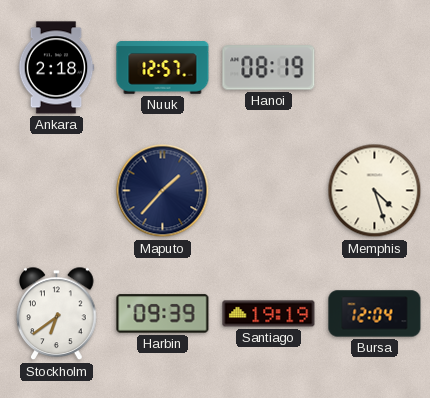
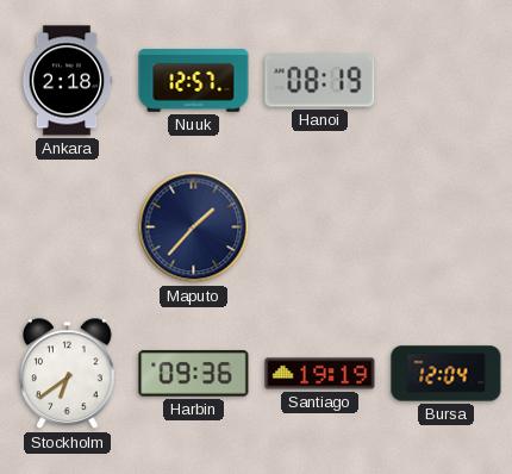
Memphis: 4:27 -> none
Harbin: 09:39 -> 09:36
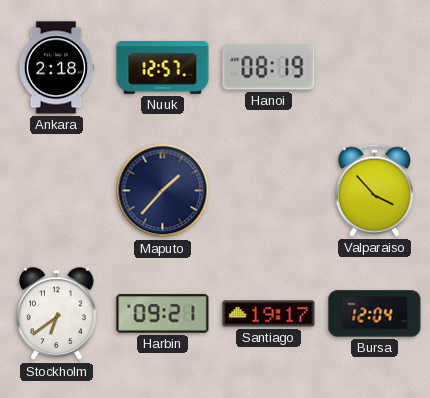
Valparaiso: none -> 3:53
Harbin: 09:36 -> 09:21
Santiago: 19:19 -> 19:17
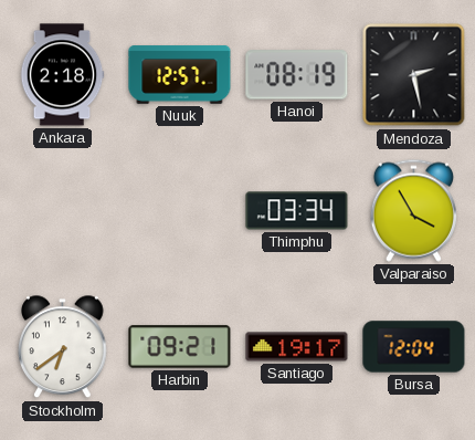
Mendoza: none -> 2:28
Maputo: 1:37 -> none
Thimphu: none -> 03:34
Valparaiso: 3:53 -> 3:55
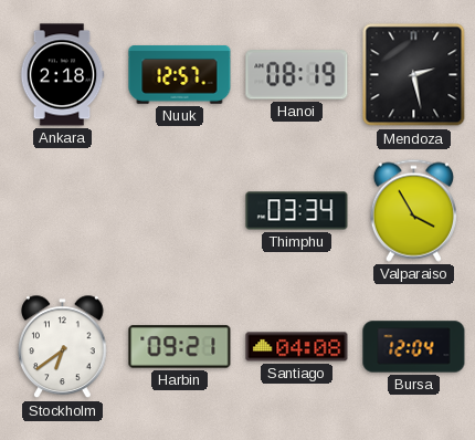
Santiago: 19:17 -> 04:08
